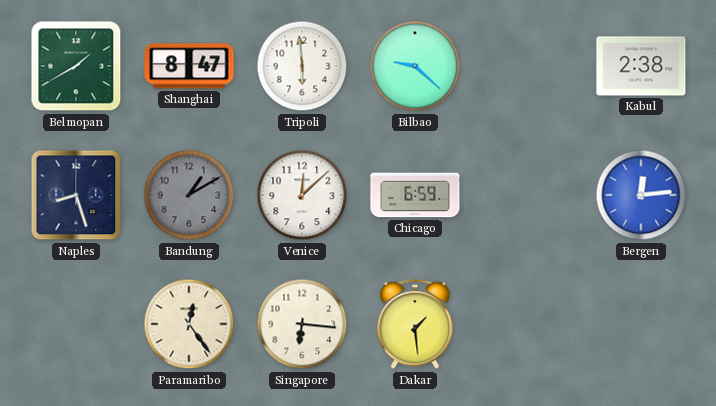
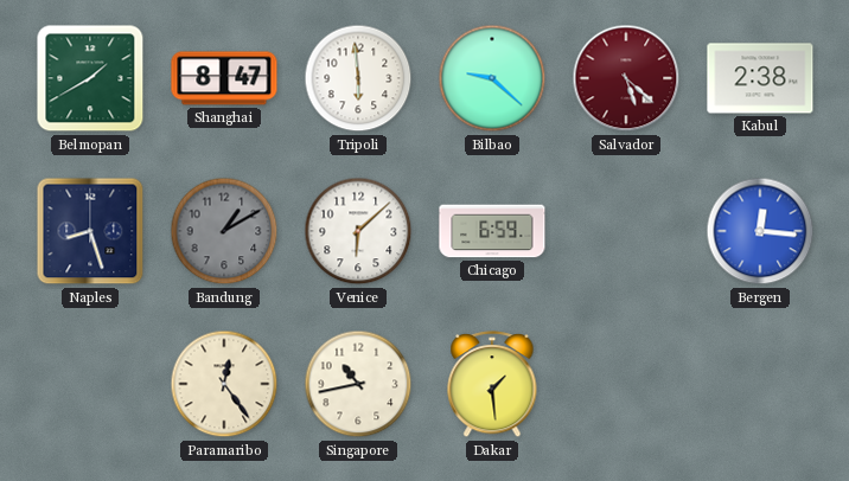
Salvador: none -> 5:22
Venice: 12:08 -> 6:08
Bergen: 12:14 -> 12:16
Singapore: 6:16 -> 10:43
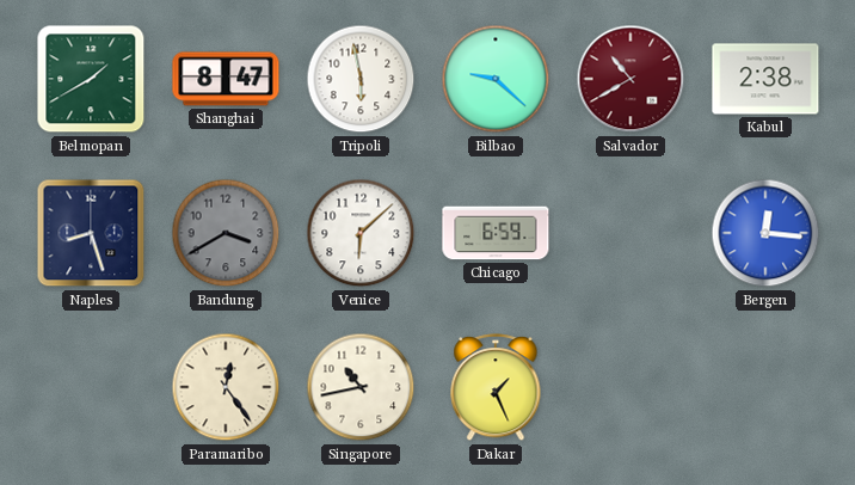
Tripoli: 5:59 -> 5:58
Salvador: 5:22 -> 10:40
Bandung: 1:10 -> 3:40
Dakar: 1:29 -> 1:26
